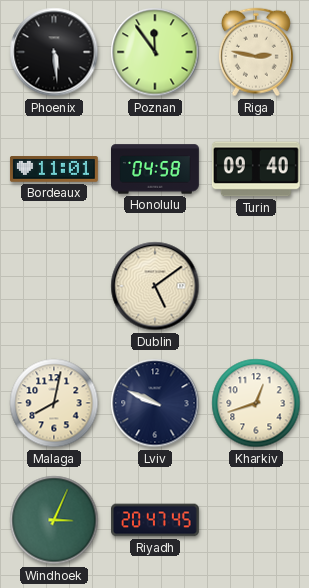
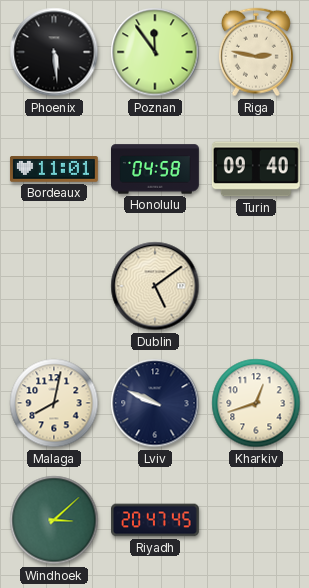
Windhoek: 3:04 -> 3:08
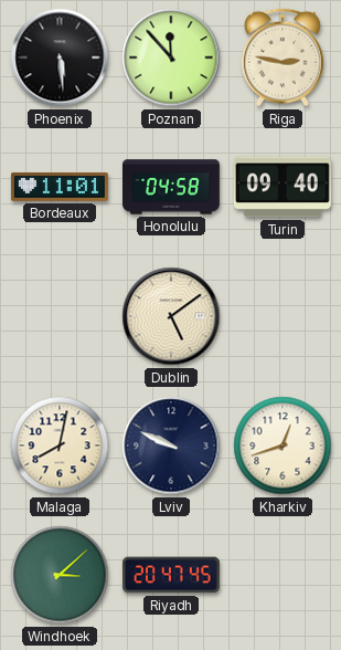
Poznan: 11:54 -> 11:53
